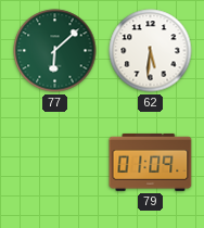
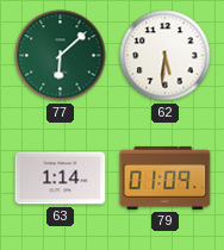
63: none -> 1:14
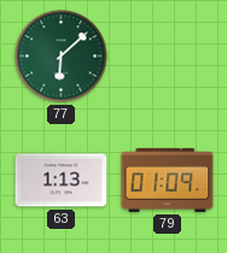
62: 5:31 -> none
63: 1:14 -> 1:13
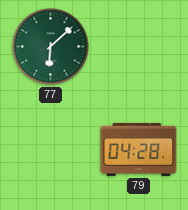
63: 1:13 -> none
79: 01:09 -> 04:28
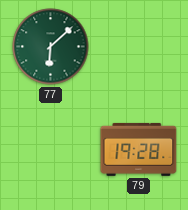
79: 04:28 -> 19:28
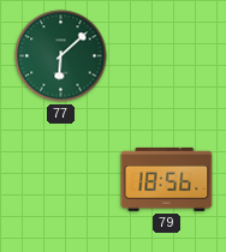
79: 19:28 -> 18:56
